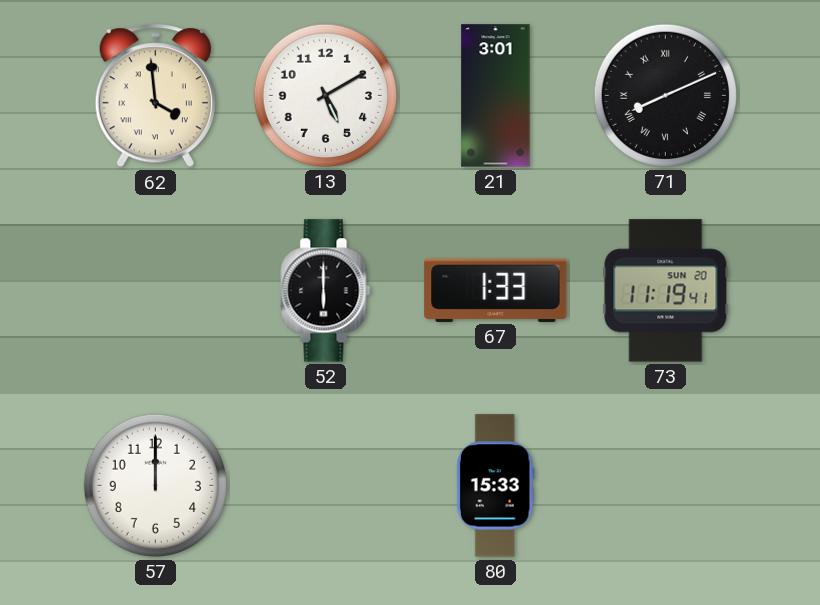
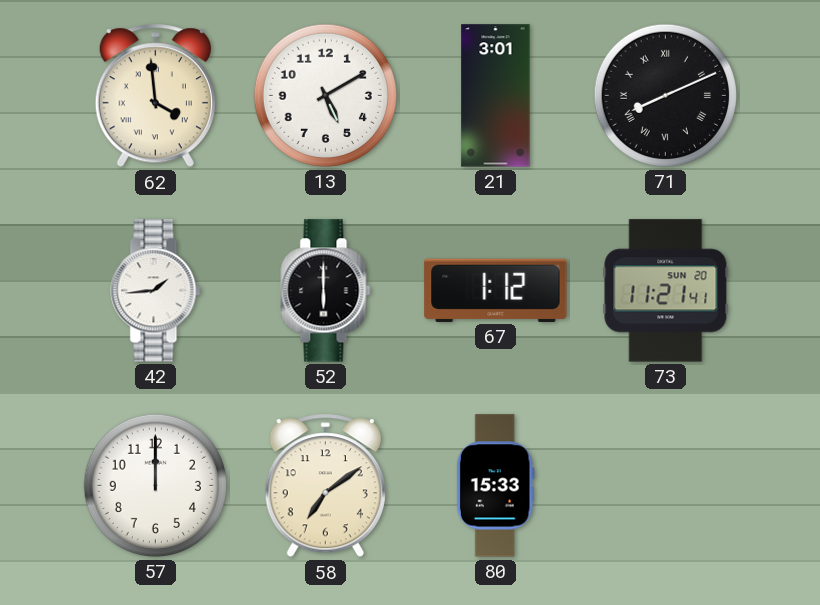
42: none -> 1:44
67: 1:33 -> 1:12
73: 11:19 -> 11:21
58: none -> 7:09
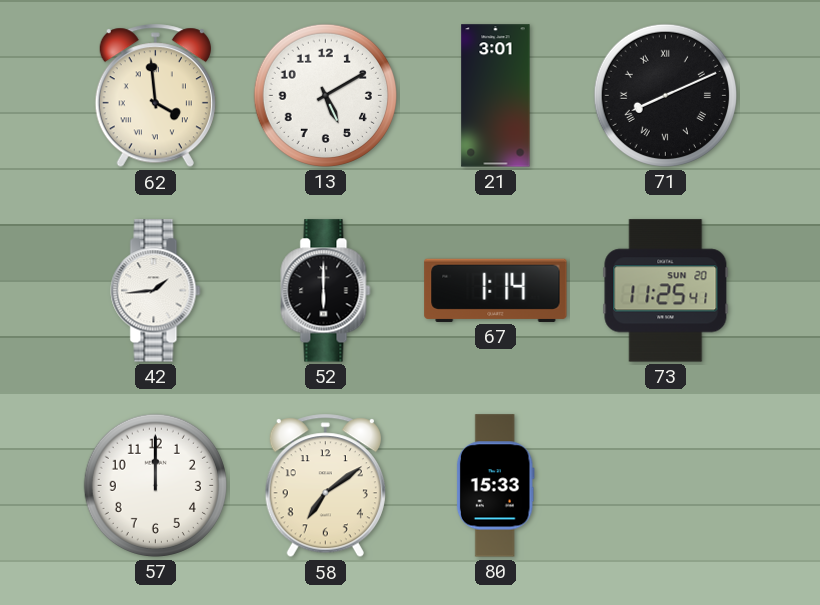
67: 1:12 -> 1:14
73: 11:21 -> 11:25
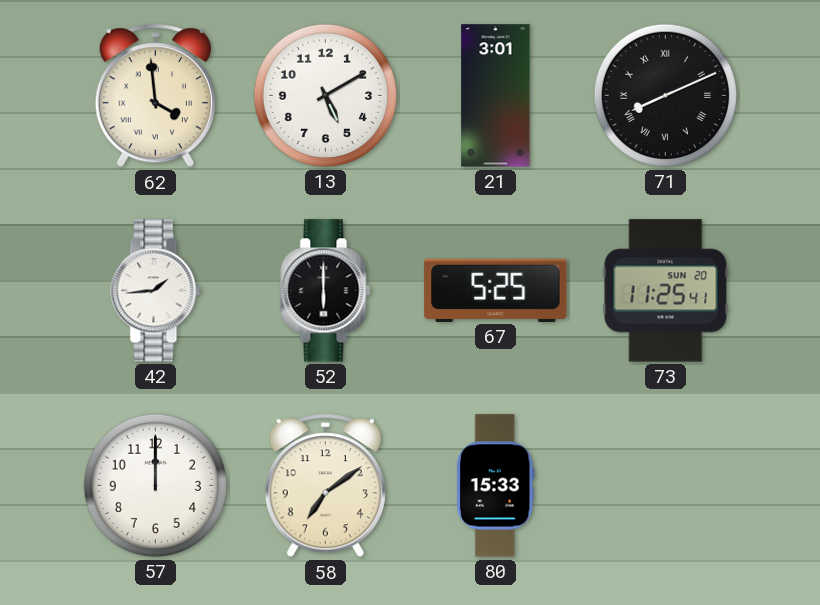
67: 1:14 -> 5:25
